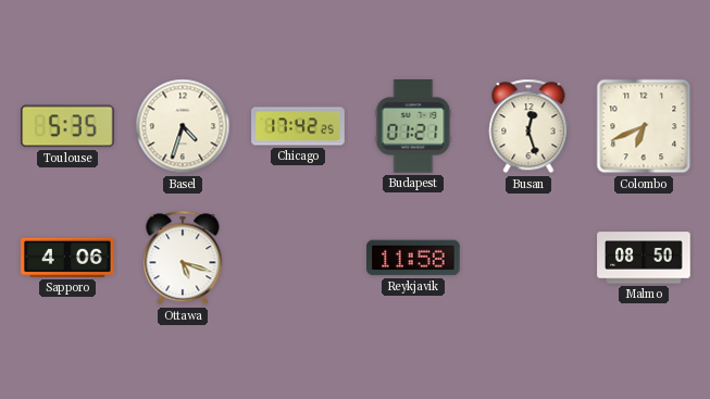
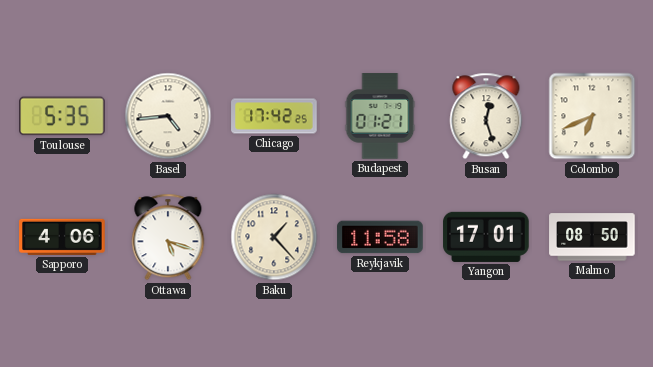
Basel: 4:33 -> 4:44
Baku: none -> 1:23
Yangon: none -> 17:01
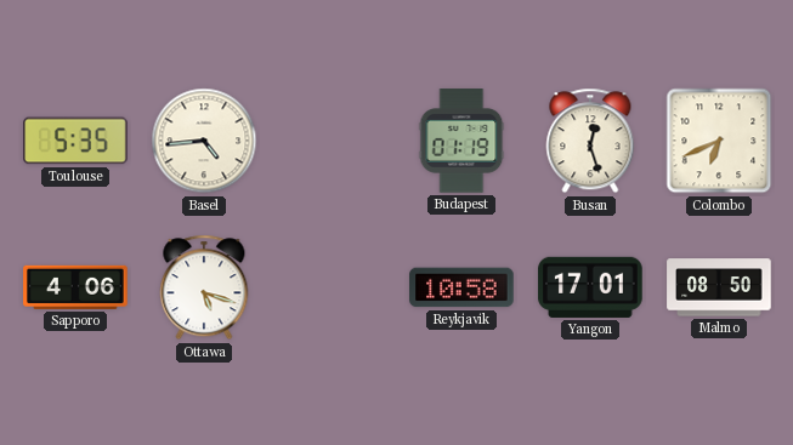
Chicago: 17:42 -> none
Budapest: 01:21 -> 01:19
Baku: 1:23 -> none
Reykjavik: 11:58 -> 10:58
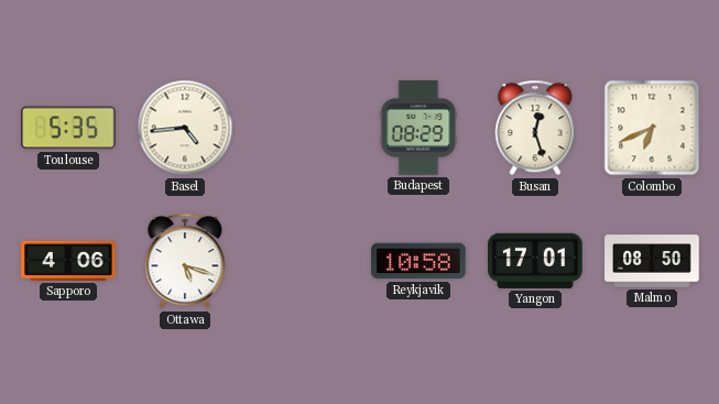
Budapest: 01:19 -> 08:29
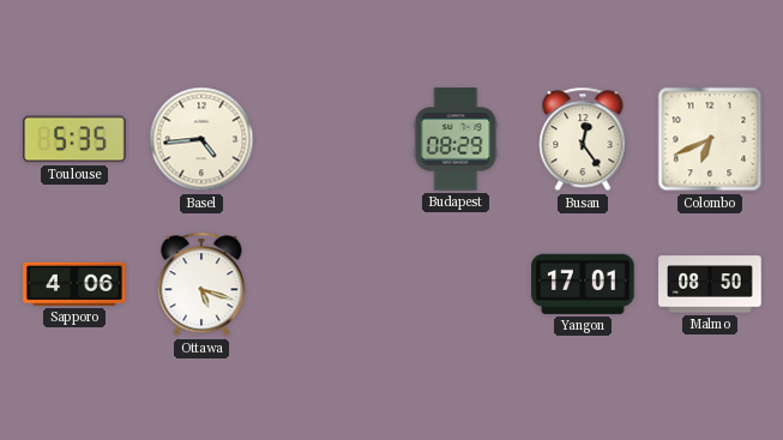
Busan: 12:27 -> 12:24
Reykjavik: 10:58 -> none
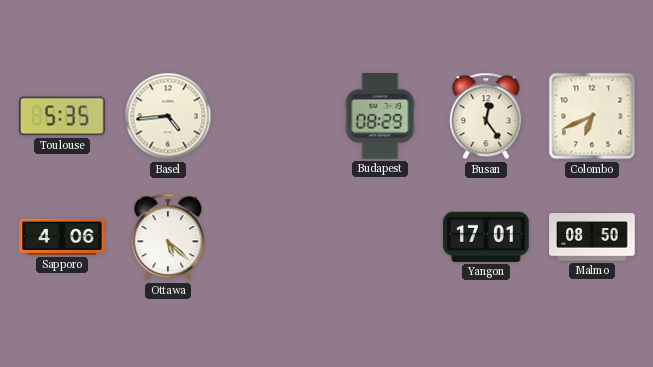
Ottawa: 5:18 -> 5:22
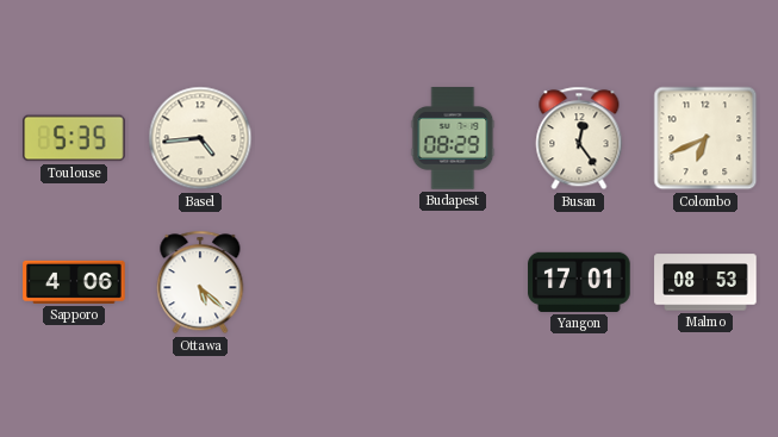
Malmo: 08:50 -> 08:53
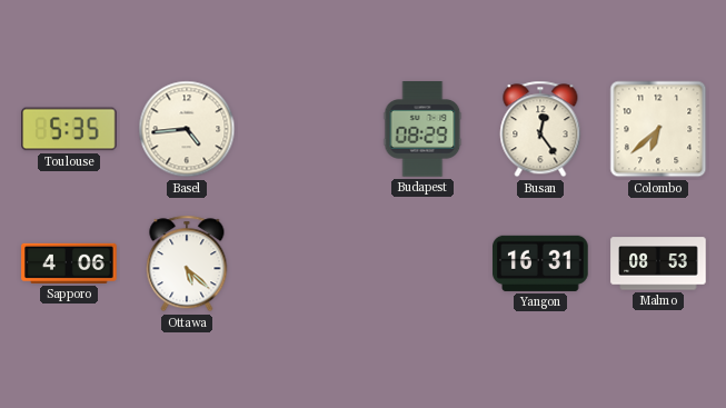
Colombo: 6:41 -> 6:38
Yangon: 17:01 -> 16:31
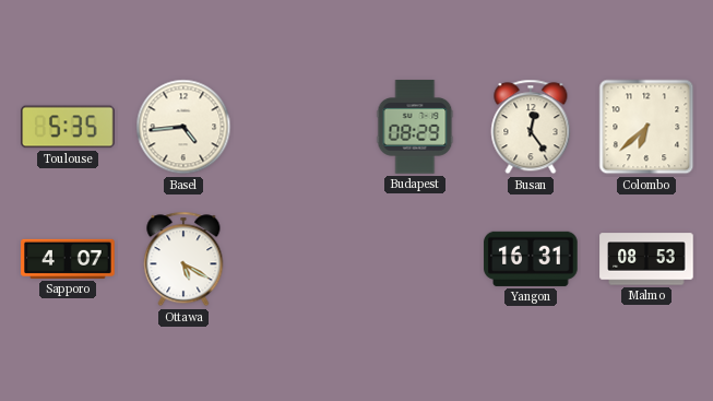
Sapporo: 4:06 -> 4:07
Ottawa: 5:22 -> 5:20
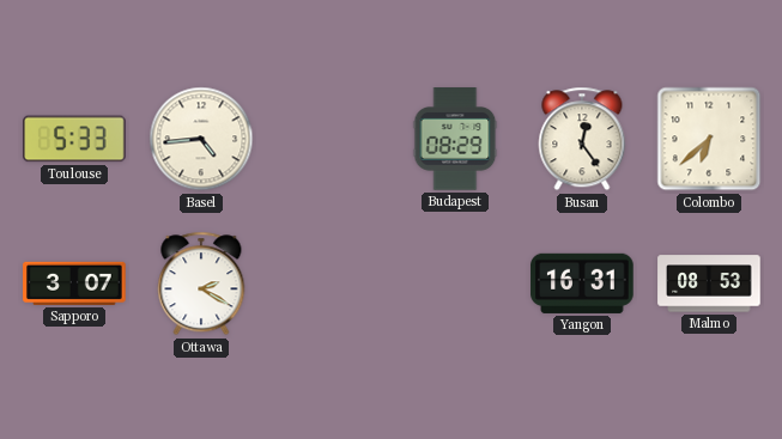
Toulouse: 5:35 -> 5:33
Sapporo: 4:07 -> 3:07
Ottawa: 5:20 -> 2:20
